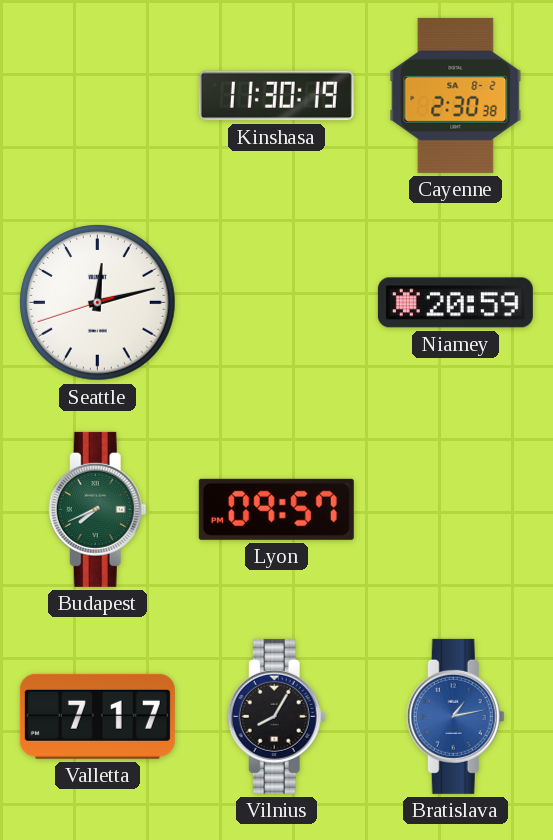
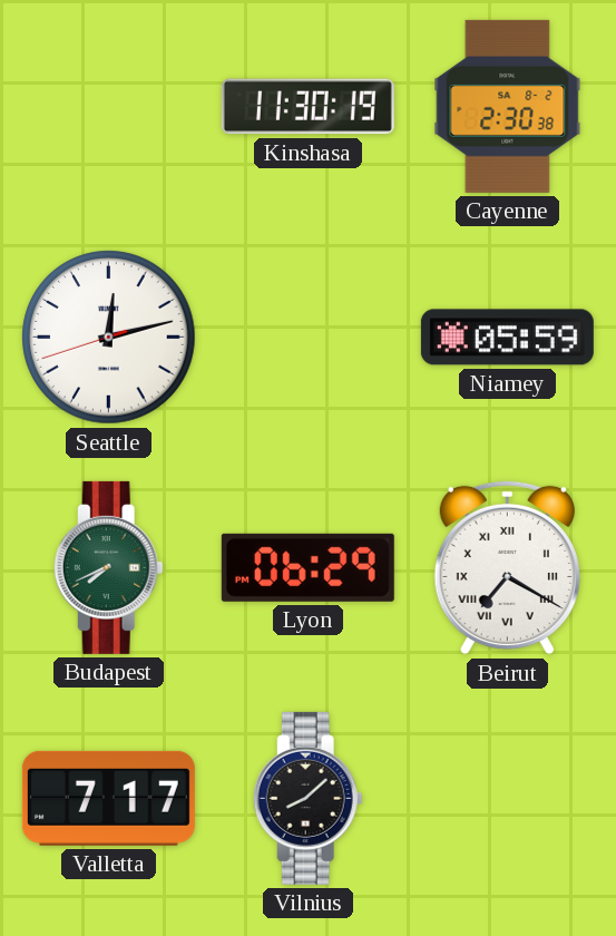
Niamey: 20:59 -> 05:59
Lyon: 09:57 -> 06:29
Beirut: none -> 7:20
Vilnius: 8:05 -> 8:08
Bratislava: 1:13 -> none
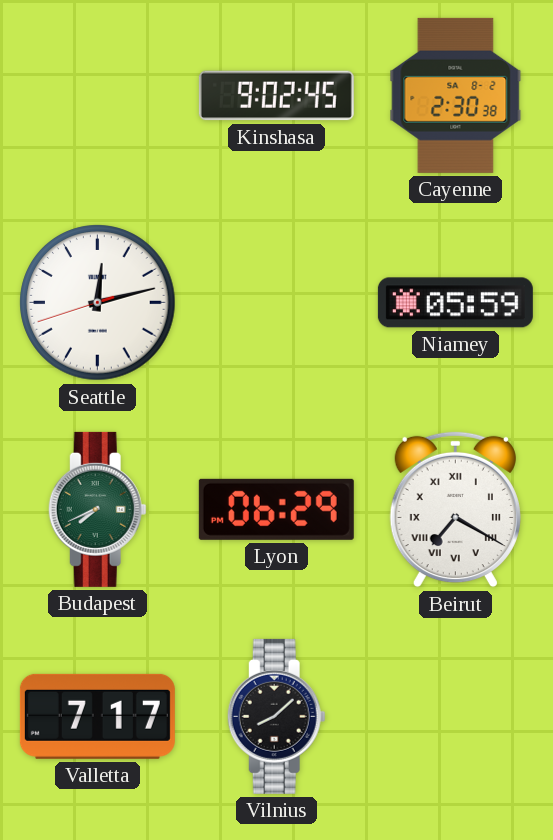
Kinshasa: 11:30 -> 9:02
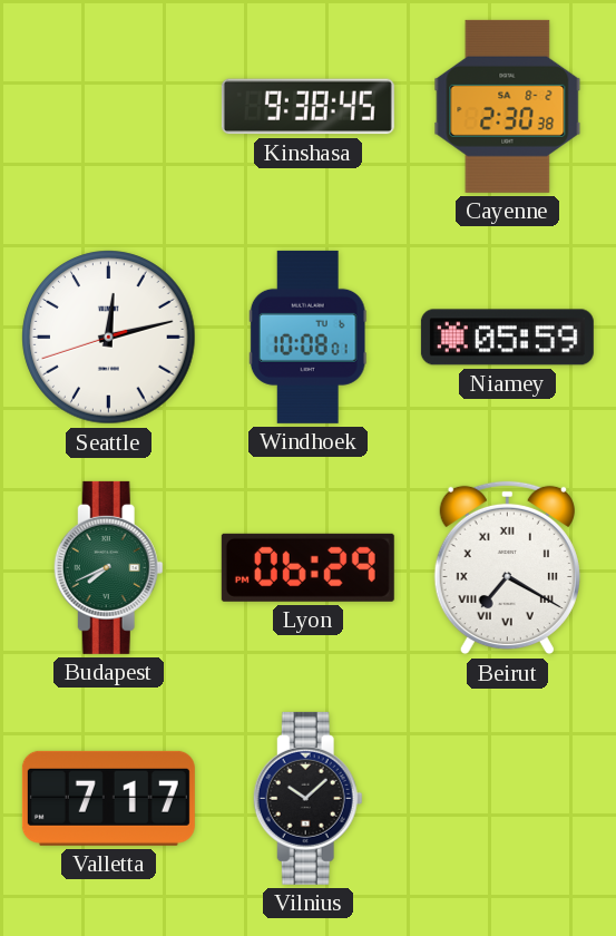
Kinshasa: 9:02 -> 9:38
Windhoek: none -> 10:08
Vilnius: 8:08 -> 10:08
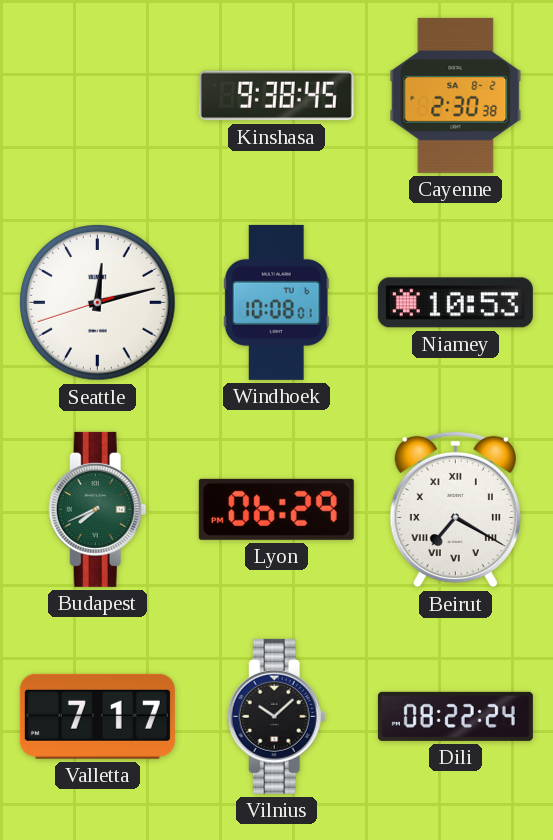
Niamey: 05:59 -> 10:53
Dili: none -> 08:22
